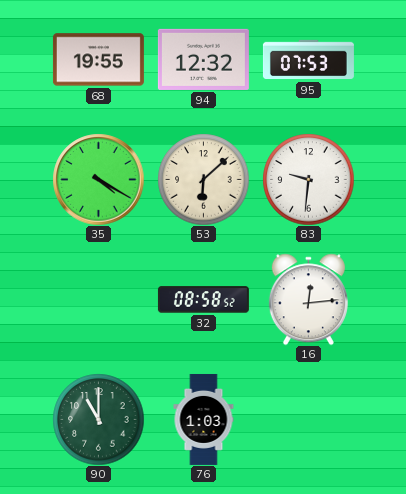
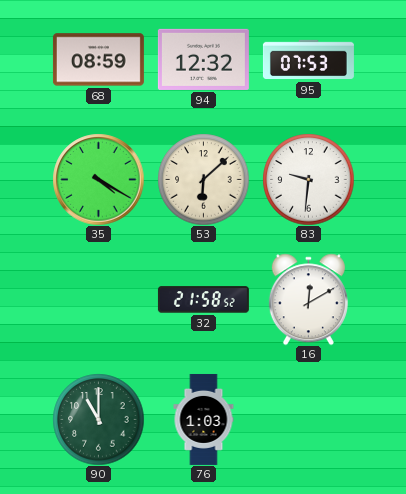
68: 19:55 -> 08:59
32: 08:58 -> 21:58
16: 12:14 -> 12:10
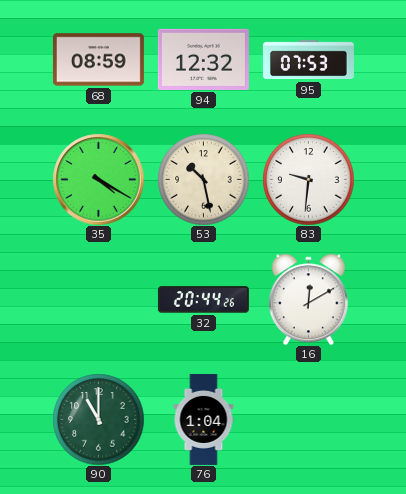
53: 6:08 -> 10:28
32: 21:58 -> 20:44
76: 1:03 -> 1:04
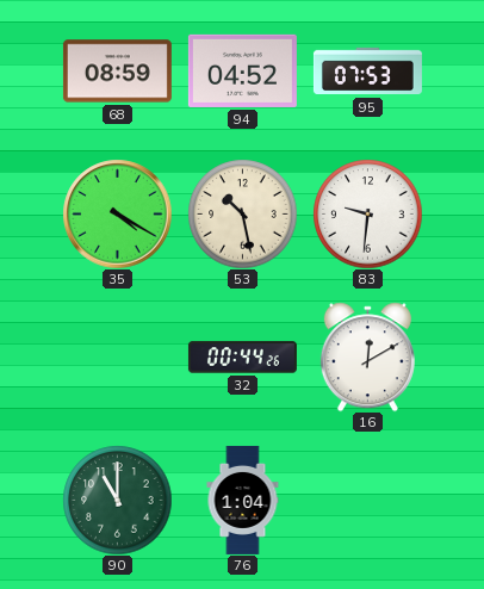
94: 12:32 -> 04:52
32: 20:44 -> 00:44
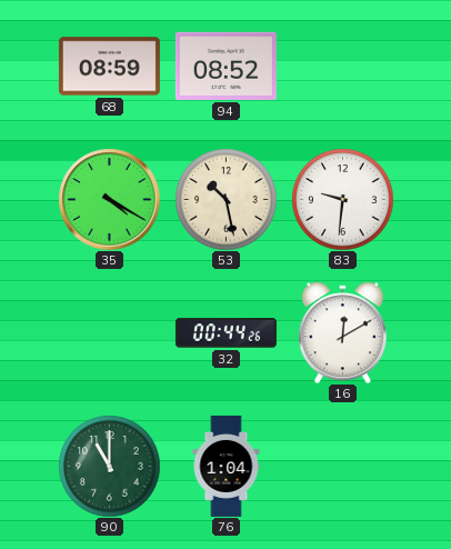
94: 04:52 -> 08:52
95: 07:53 -> none
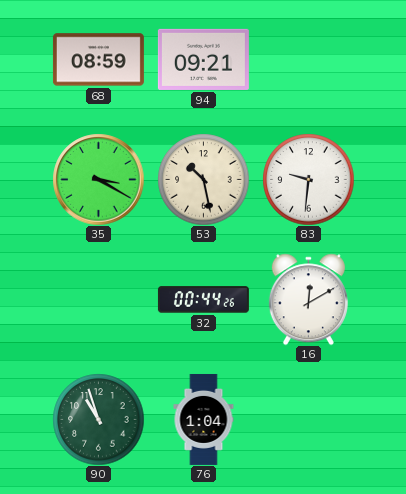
94: 08:52 -> 09:21
35: 4:20 -> 3:20
90: 11:00 -> 10:57
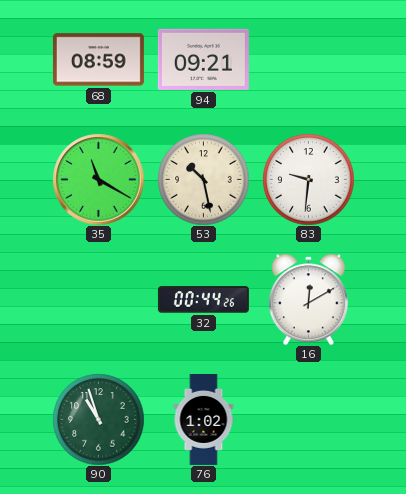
35: 3:20 -> 11:20
76: 1:04 -> 1:02
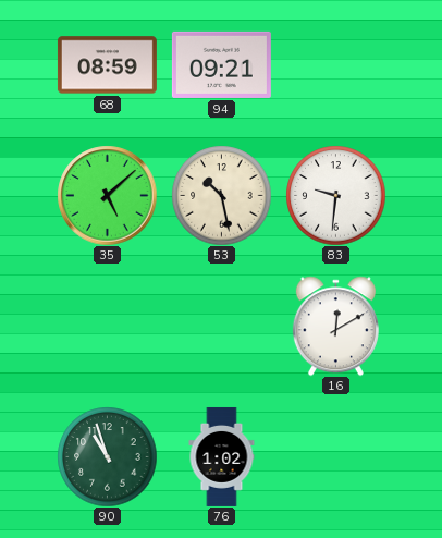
35: 11:20 -> 5:08
32: 00:44 -> none
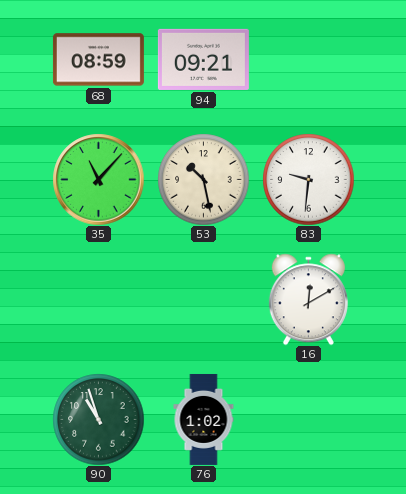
35: 5:08 -> 11:07
